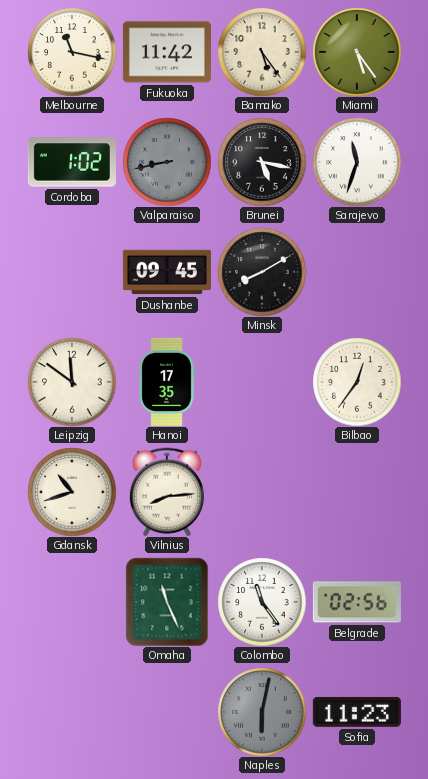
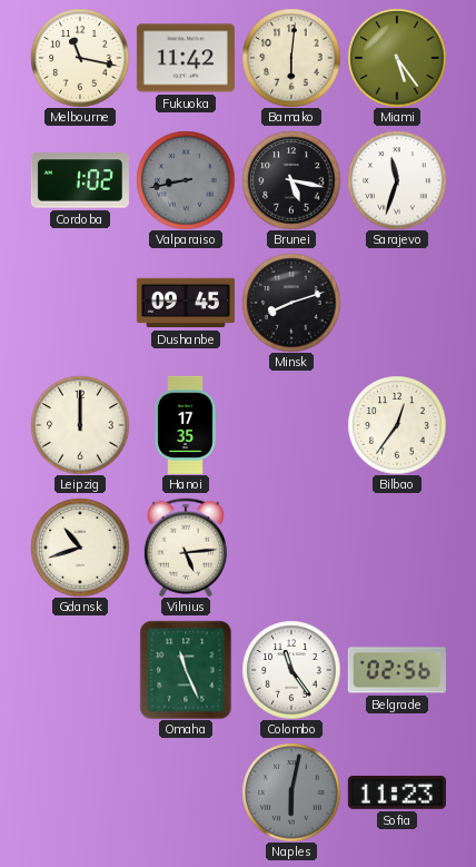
Bamako: 5:24 -> 6:01
Minsk: 8:10 -> 8:12
Leipzig: 11:51 -> 12:00
Vilnius: 8:14 -> 5:14
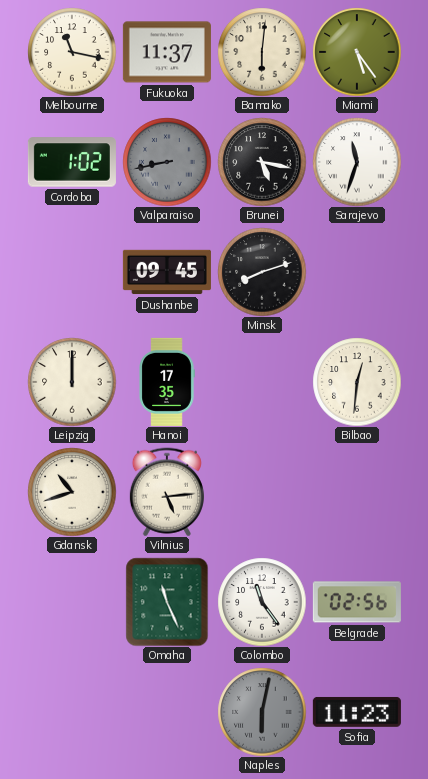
Fukuoka: 11:42 -> 11:37
Bilbao: 12:36 -> 12:31
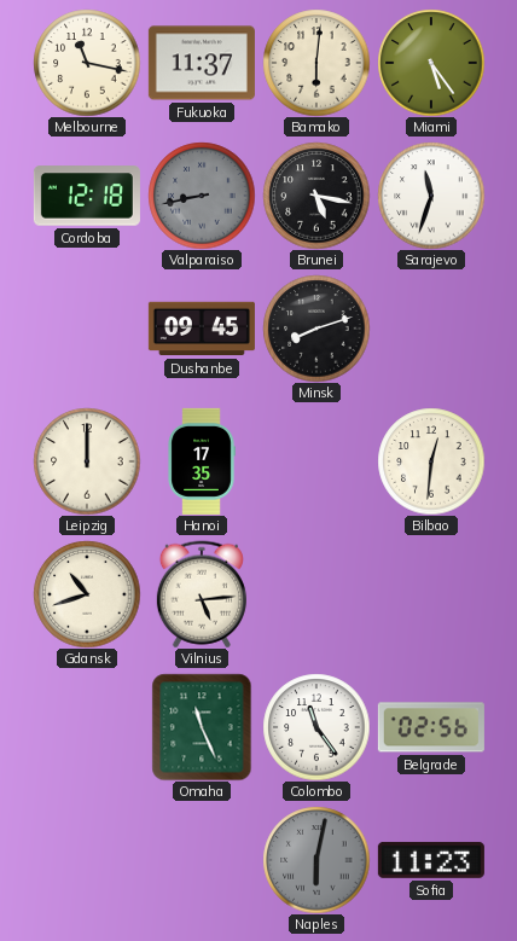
Cordoba: 1:02 -> 12:18
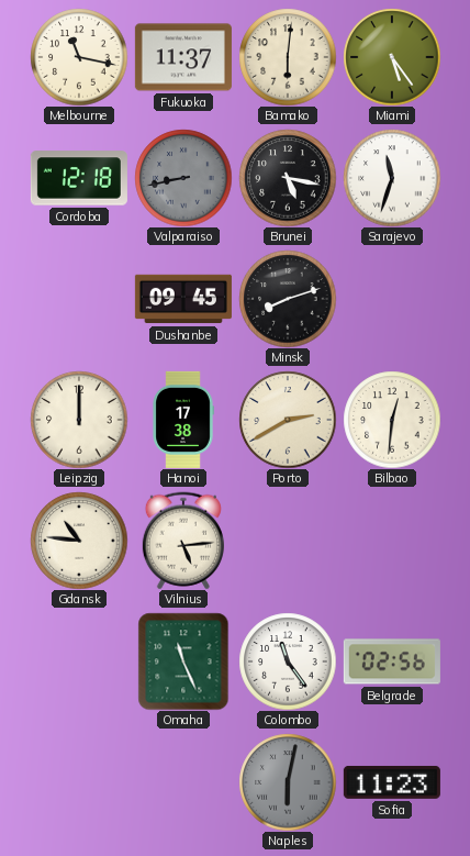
Hanoi: 17:35 -> 17:38
Porto: none -> 2:40
Gdansk: 10:42 -> 10:46
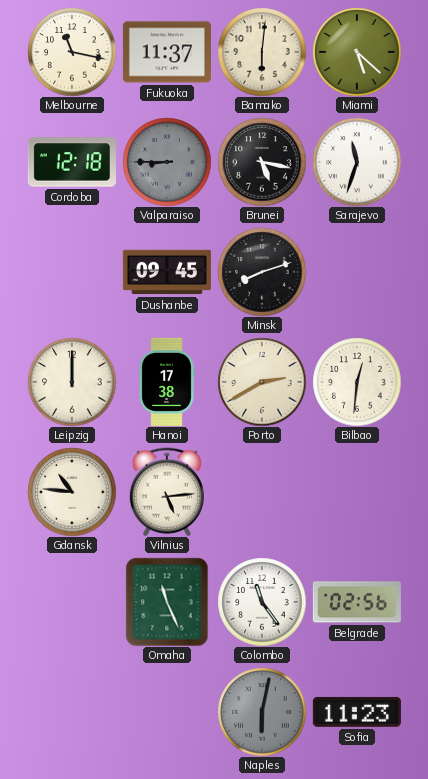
Miami: 5:24 -> 5:22
Valparaiso: 8:43 -> 8:45
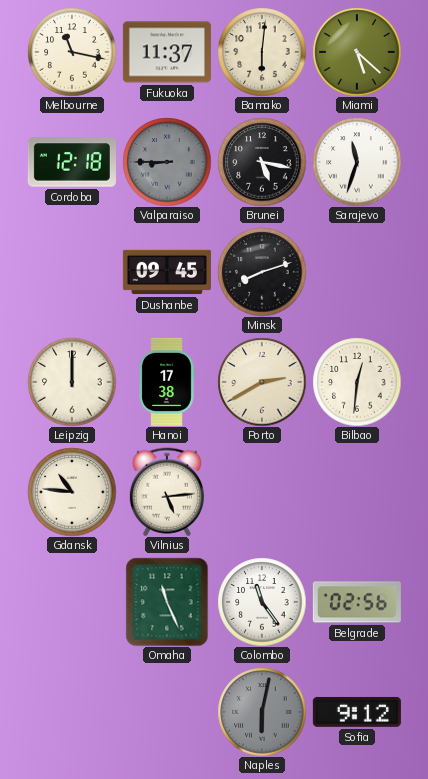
Sofia: 11:23 -> 9:12
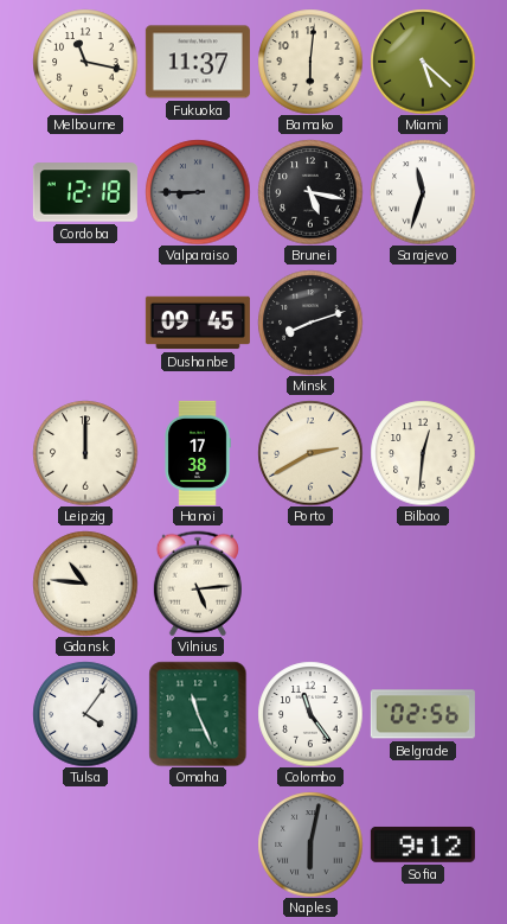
Tulsa: none -> 4:06
